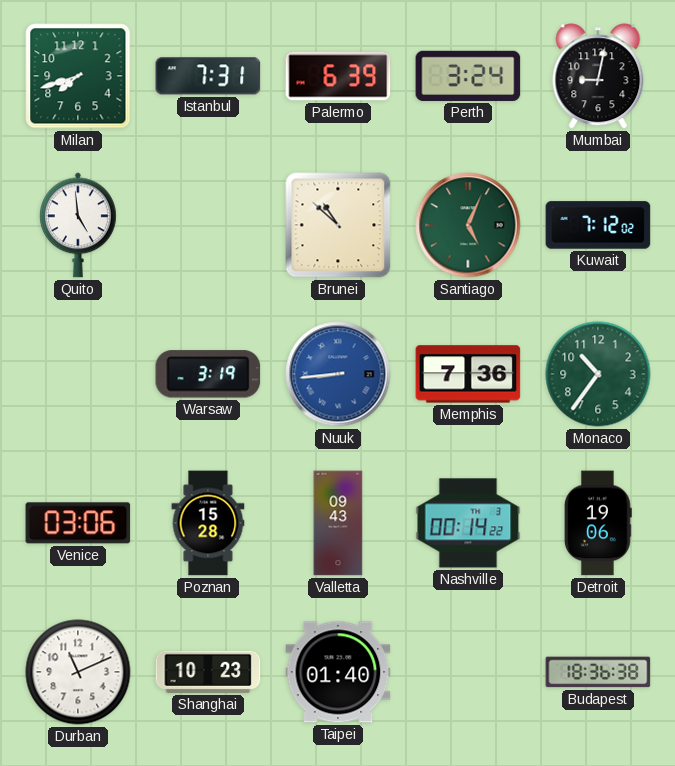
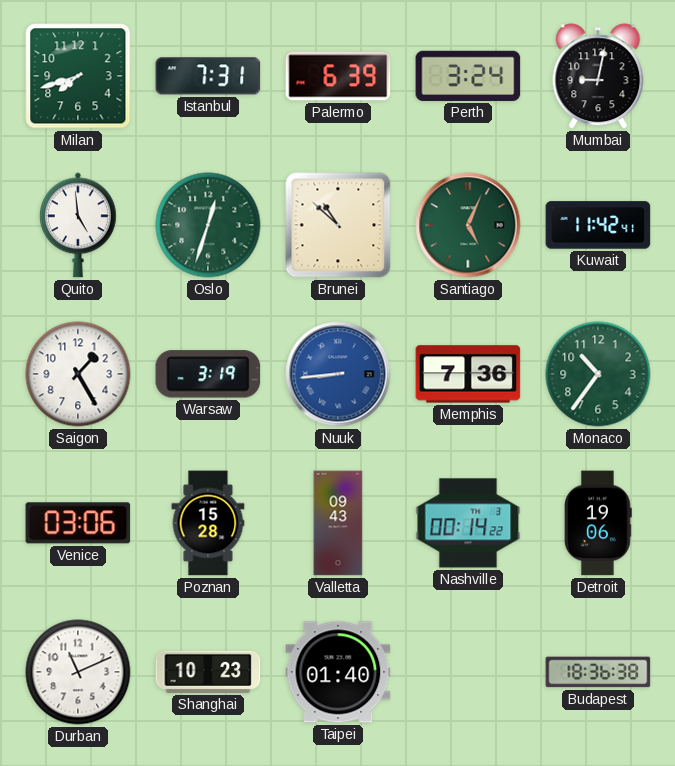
Oslo: none -> 12:33
Kuwait: 7:12 -> 11:42
Saigon: none -> 1:25
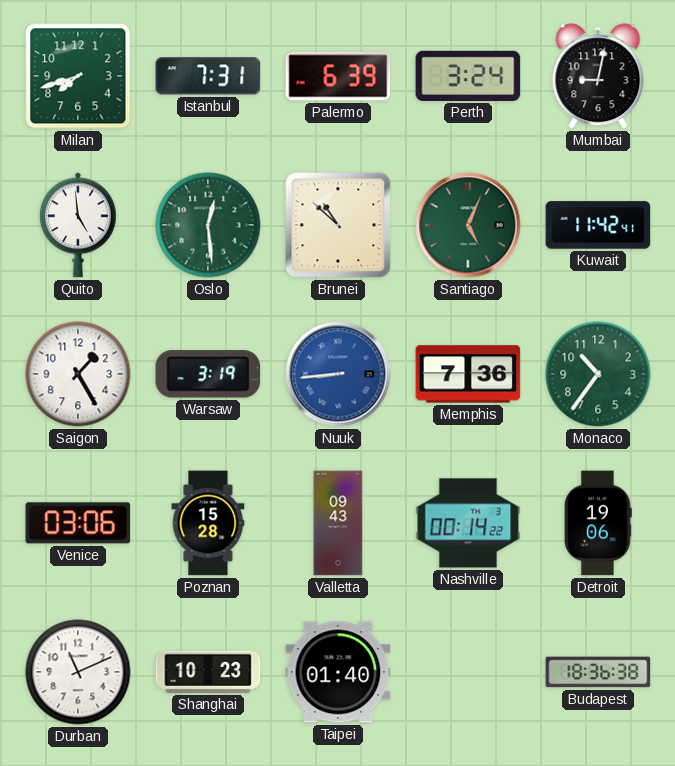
Oslo: 12:33 -> 12:29
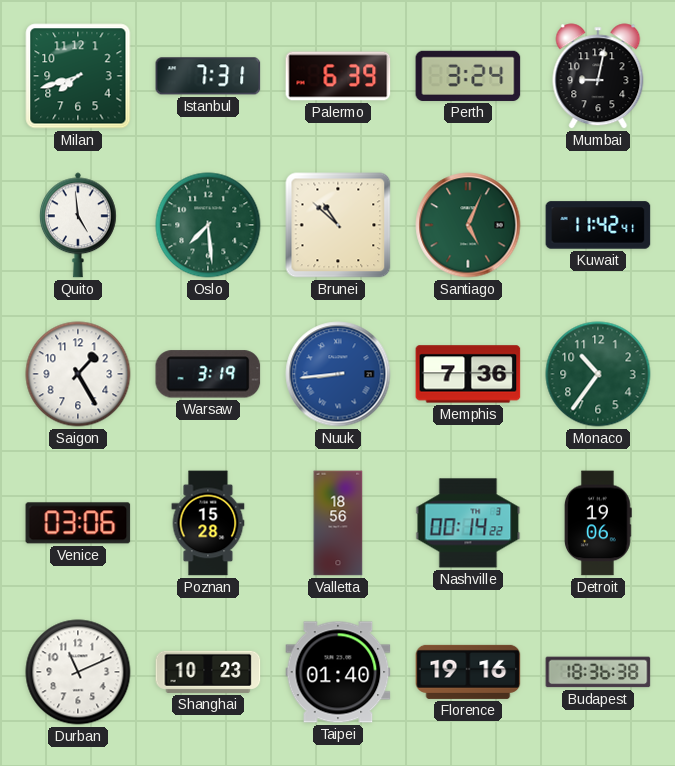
Oslo: 12:29 -> 7:29
Valletta: 09:43 -> 18:56
Florence: none -> 19:16
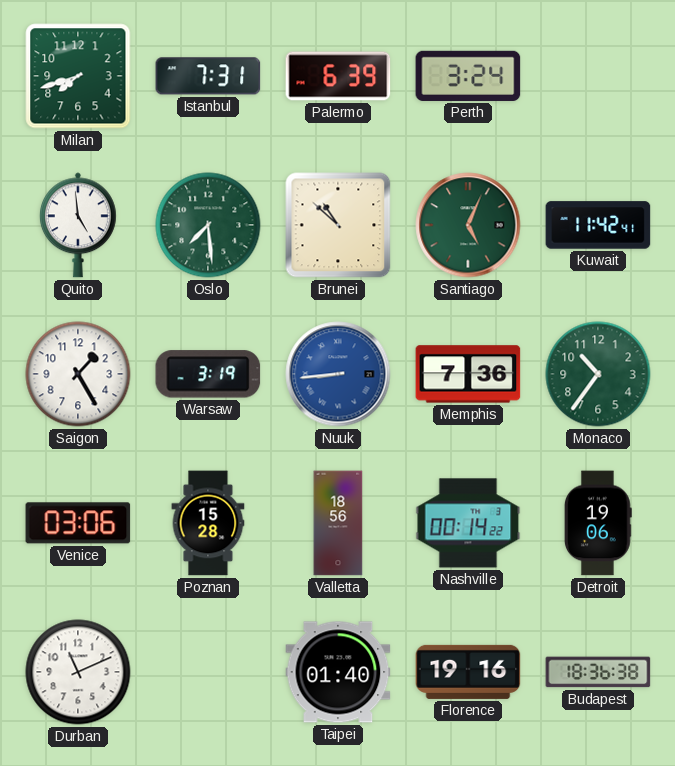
Mumbai: 9:02 -> none
Shanghai: 10:23 -> none
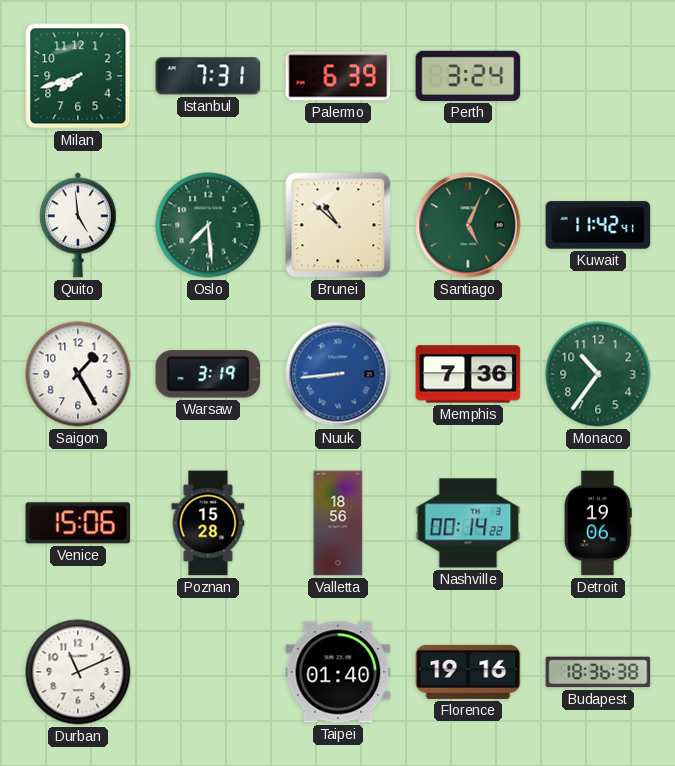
Venice: 03:06 -> 15:06
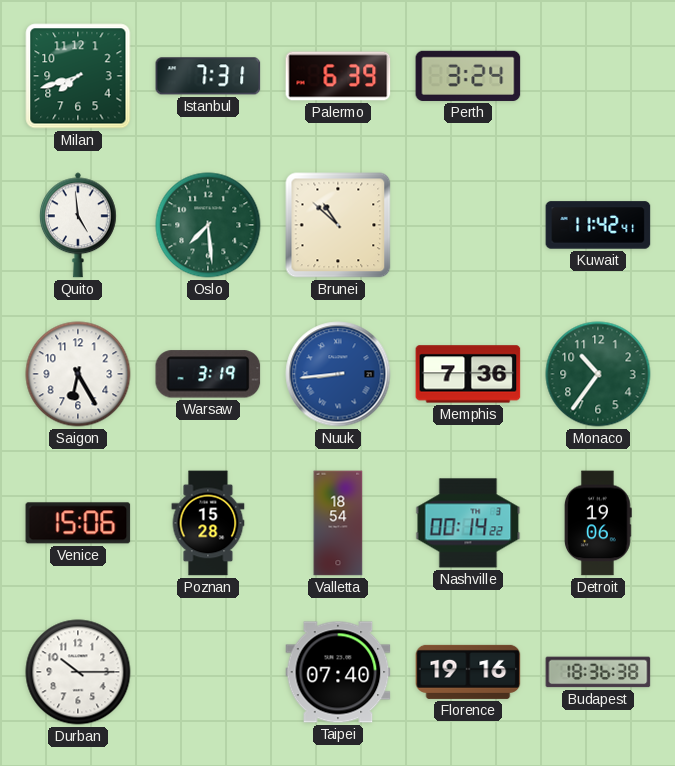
Santiago: 5:04 -> none
Saigon: 1:25 -> 6:25
Valletta: 18:56 -> 18:54
Durban: 11:11 -> 10:15
Taipei: 01:40 -> 07:40
